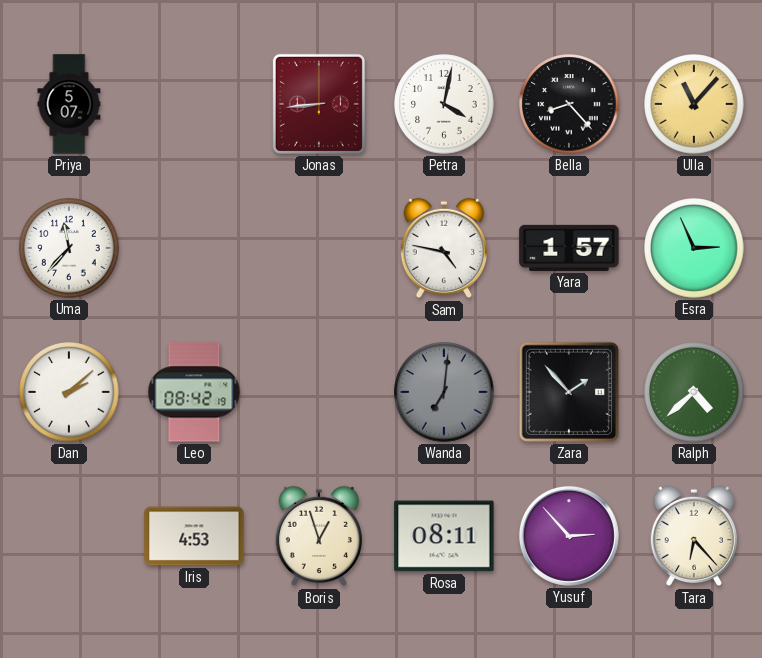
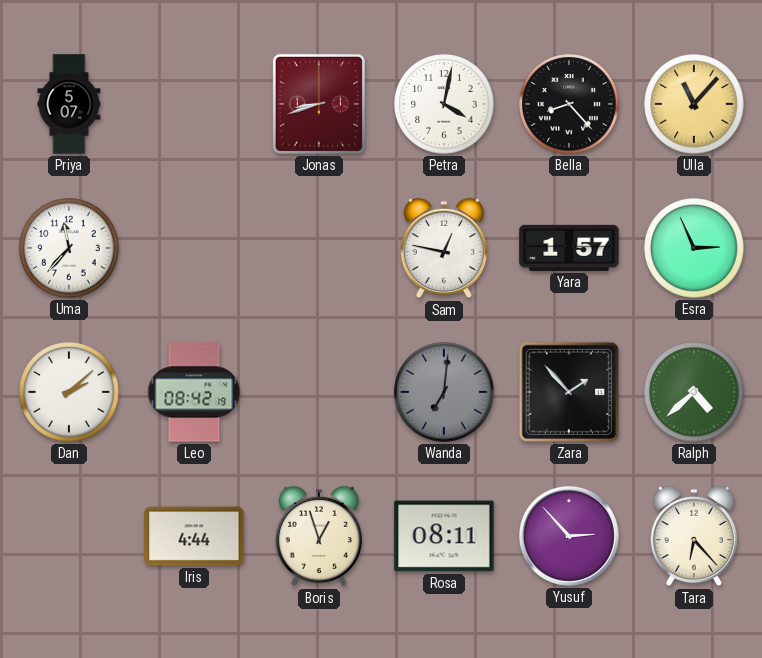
Jonas: 8:44 -> 8:42
Sam: 4:47 -> 12:47
Iris: 4:53 -> 4:44
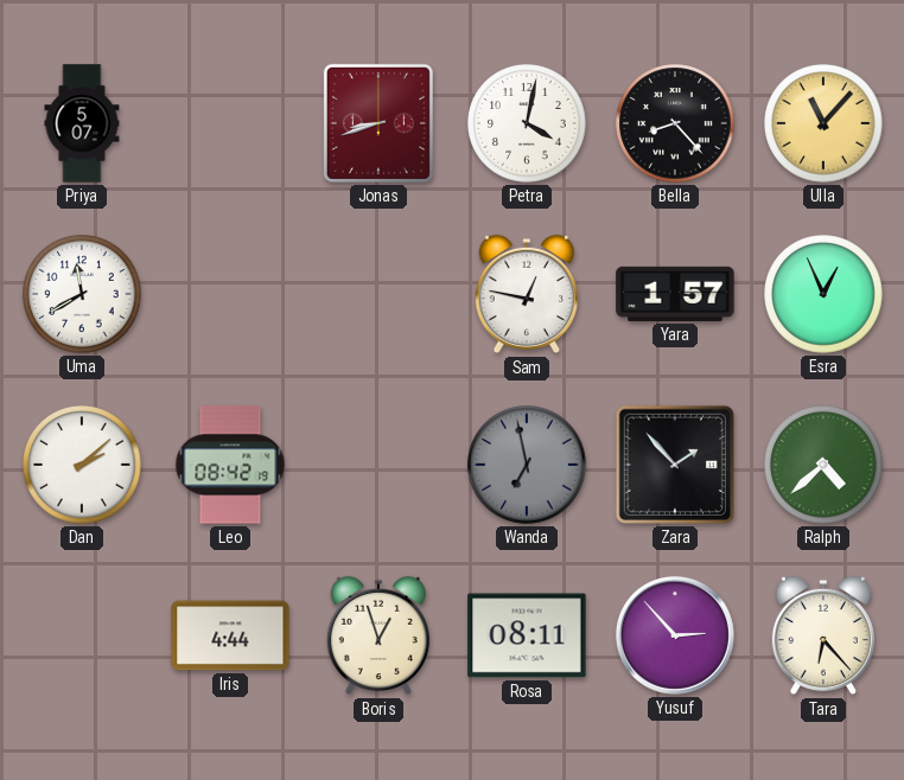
Uma: 11:37 -> 11:40
Esra: 2:56 -> 12:56
Wanda: 7:01 -> 6:58
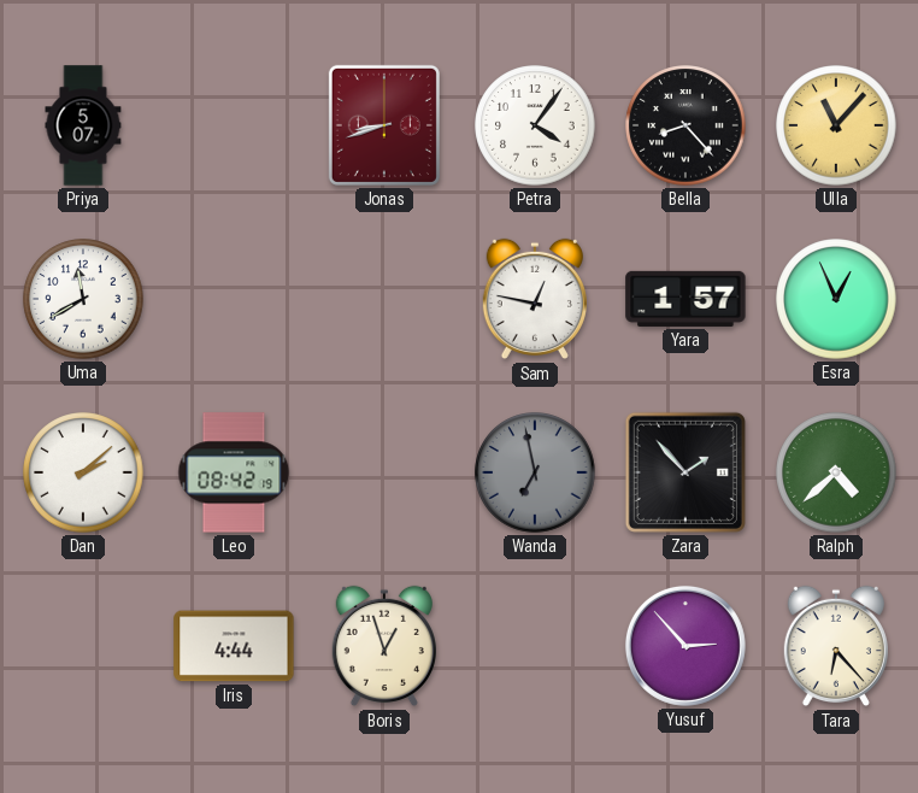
Petra: 4:02 -> 4:06
Rosa: 08:11 -> none
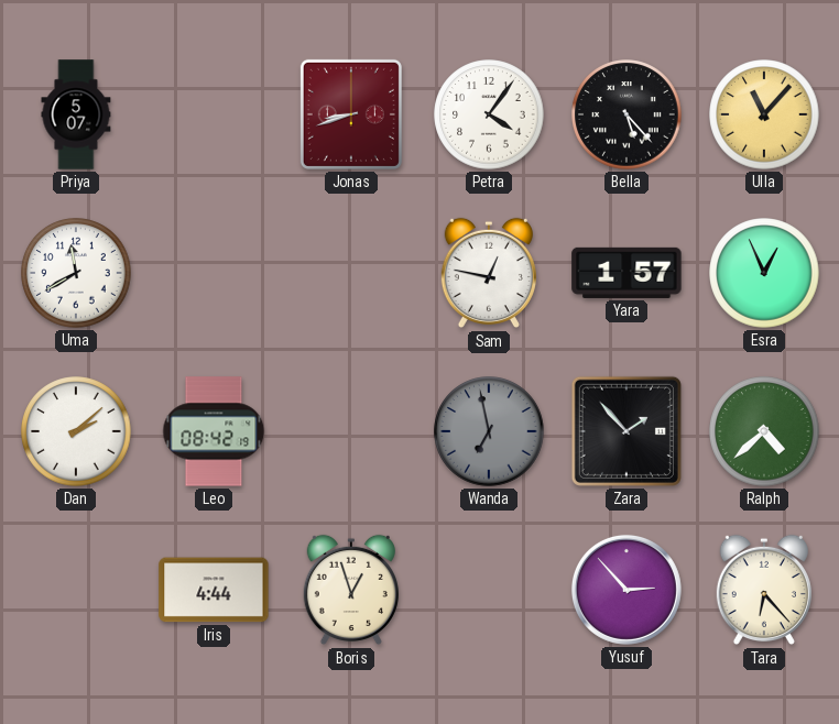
Bella: 8:23 -> 5:23
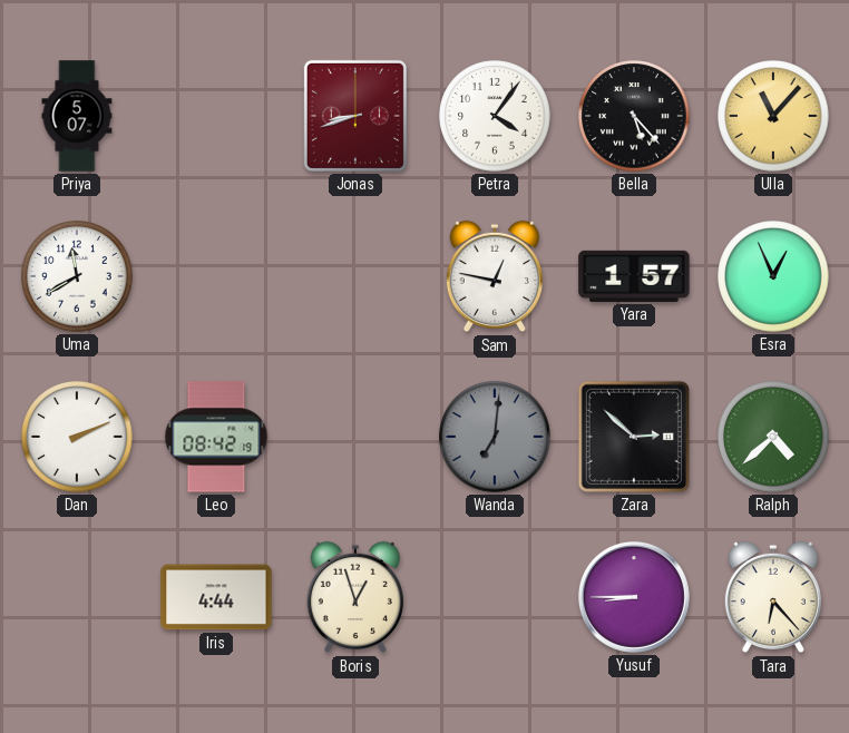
Dan: 2:08 -> 2:11
Wanda: 6:58 -> 7:01
Zara: 1:53 -> 2:52
Yusuf: 2:53 -> 8:45
